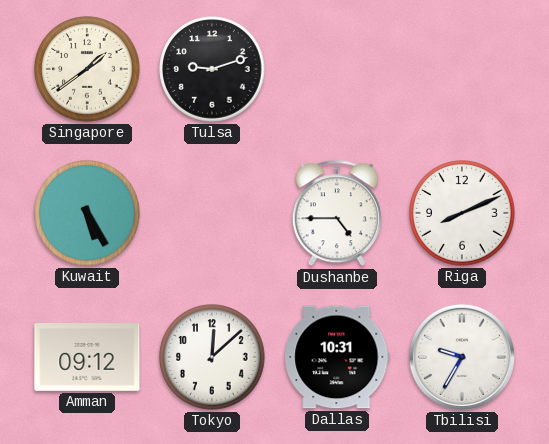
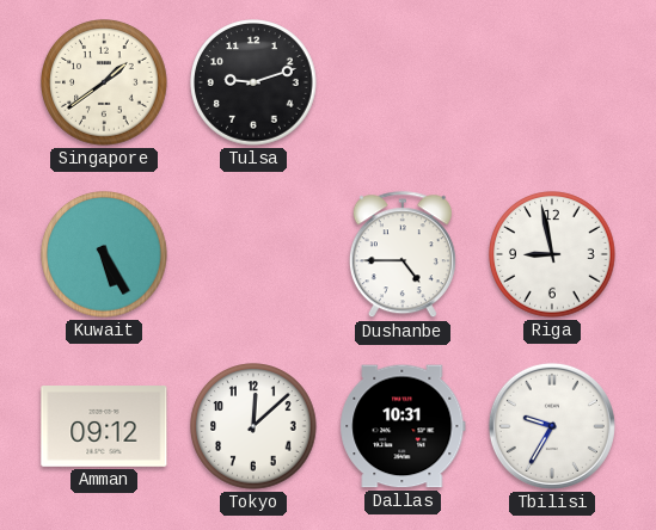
Riga: 8:11 -> 8:58
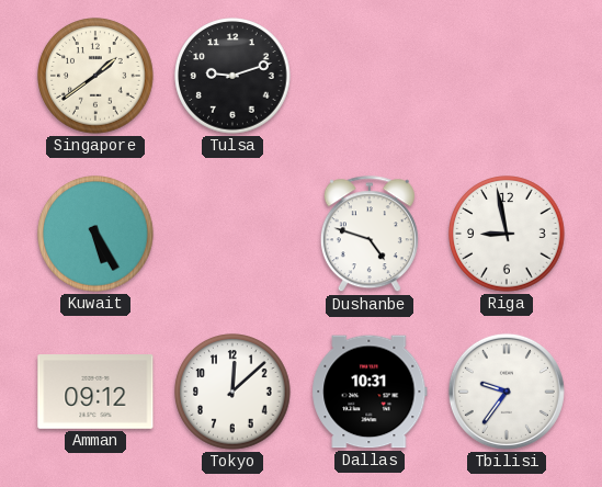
Dushanbe: 4:45 -> 4:48
Tbilisi: 9:35 -> 9:36
